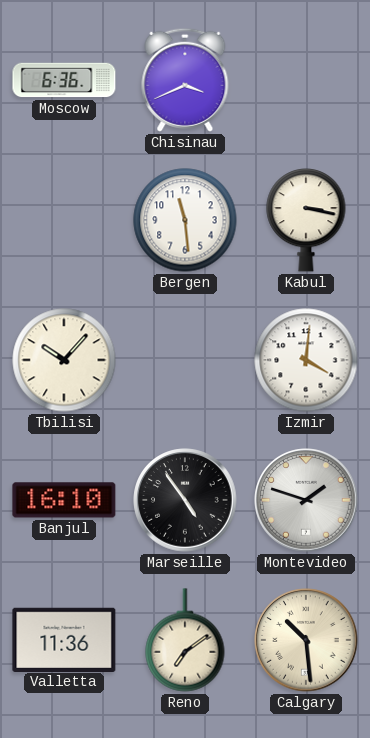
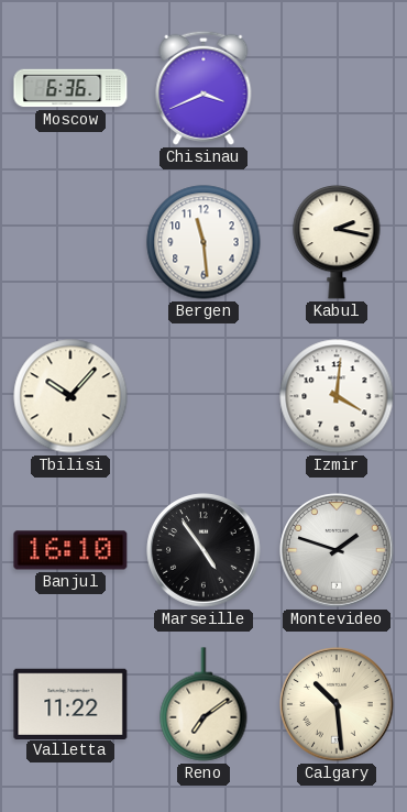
Kabul: 3:17 -> 2:17
Valletta: 11:36 -> 11:22
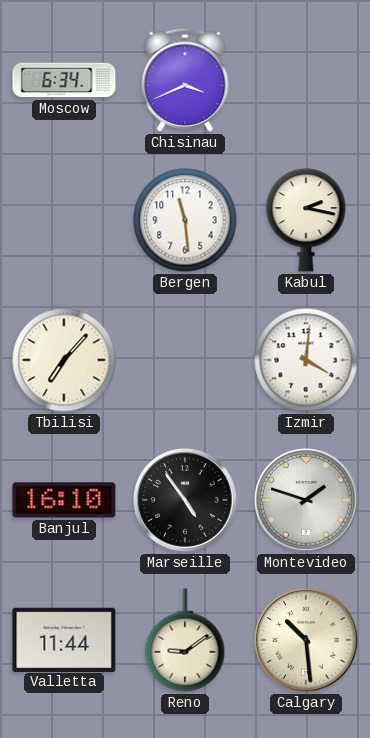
Moscow: 6:36 -> 6:34
Tbilisi: 10:07 -> 7:07
Valletta: 11:22 -> 11:44
Reno: 7:09 -> 9:09
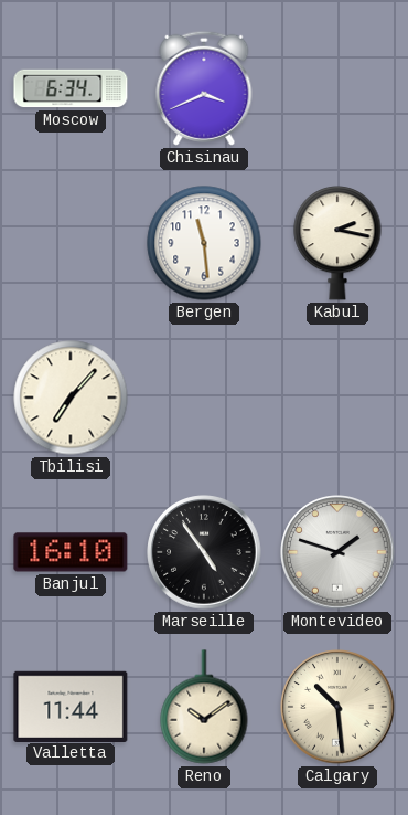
Izmir: 4:01 -> none
Reno: 9:09 -> 10:09
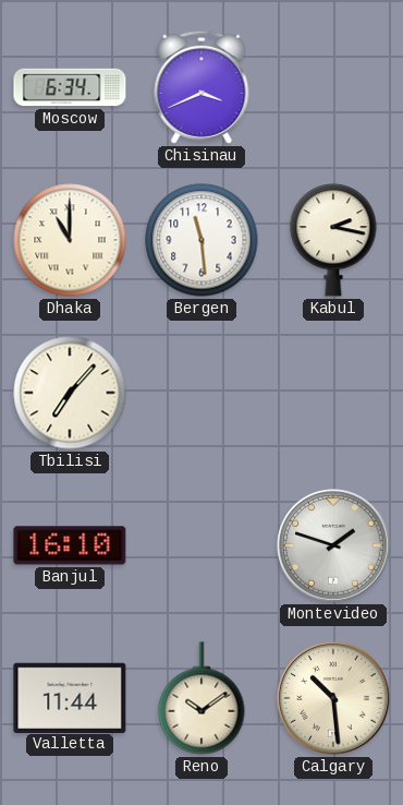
Dhaka: none -> 11:00
Marseille: 4:54 -> none
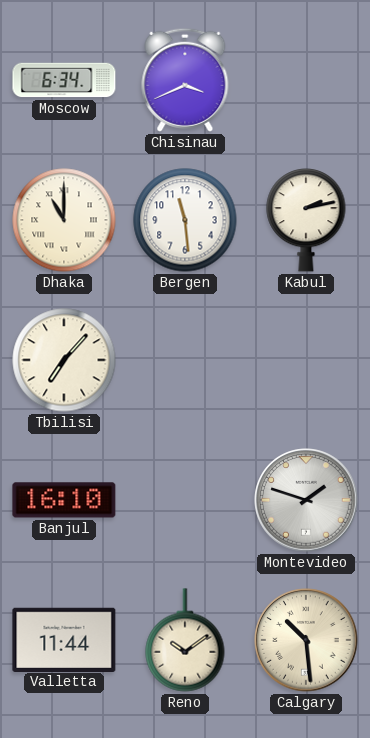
Kabul: 2:17 -> 2:13
